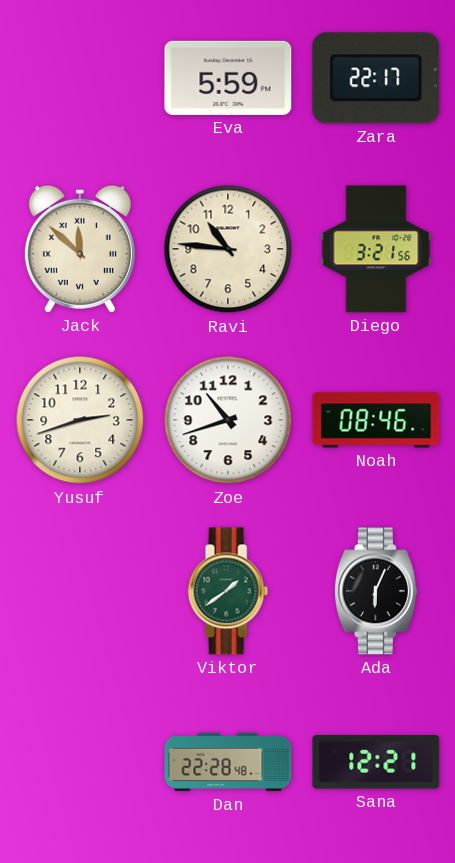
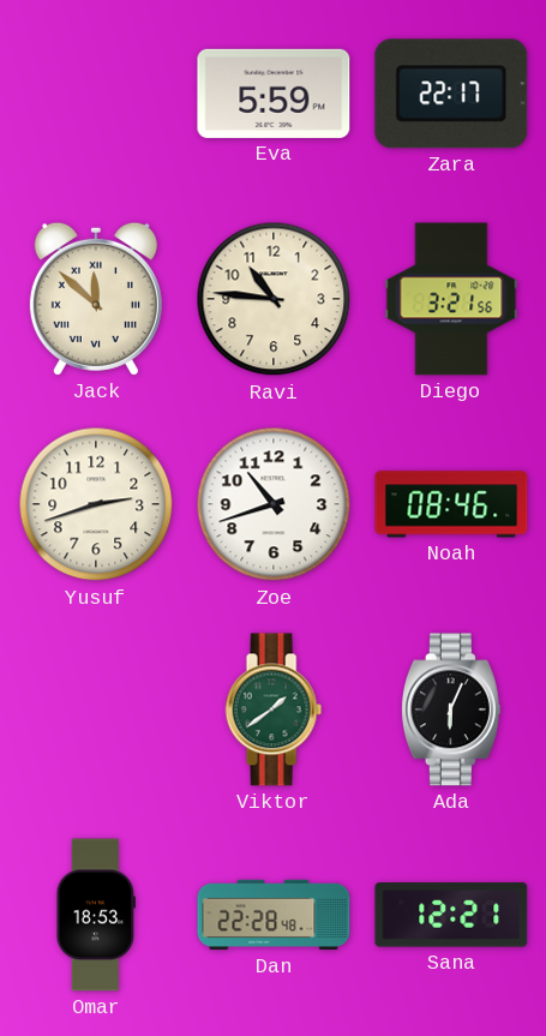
Omar: none -> 18:53
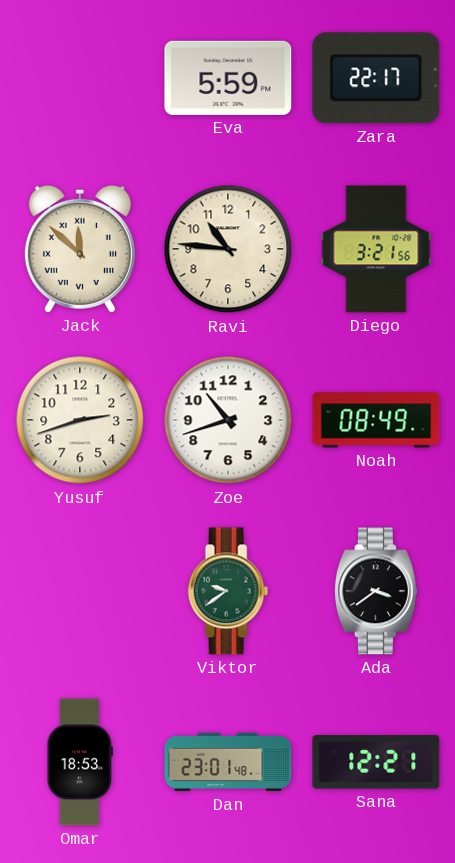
Noah: 08:46 -> 08:49
Viktor: 1:39 -> 9:39
Ada: 6:04 -> 3:39
Dan: 22:28 -> 23:01
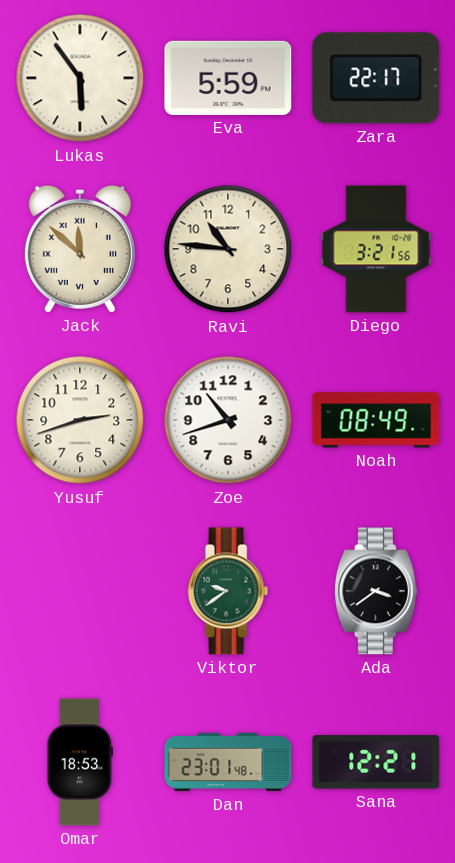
Lukas: none -> 5:54
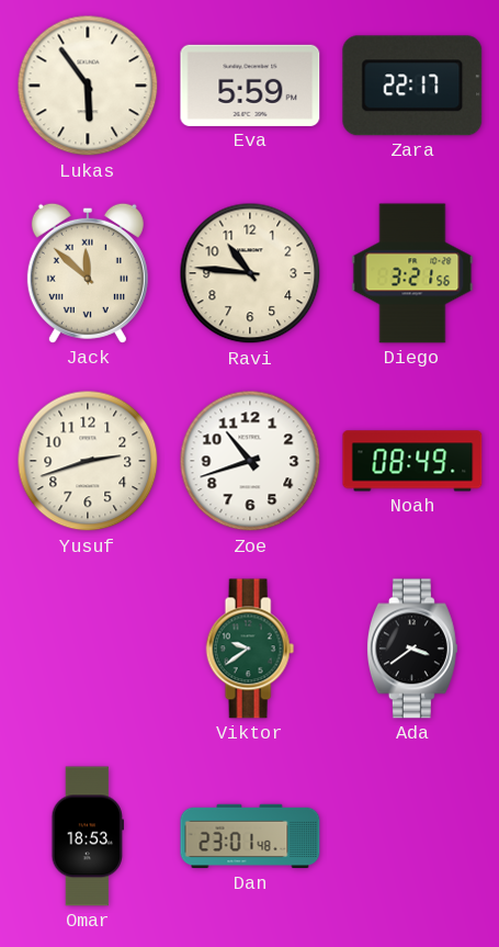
Sana: 12:21 -> none
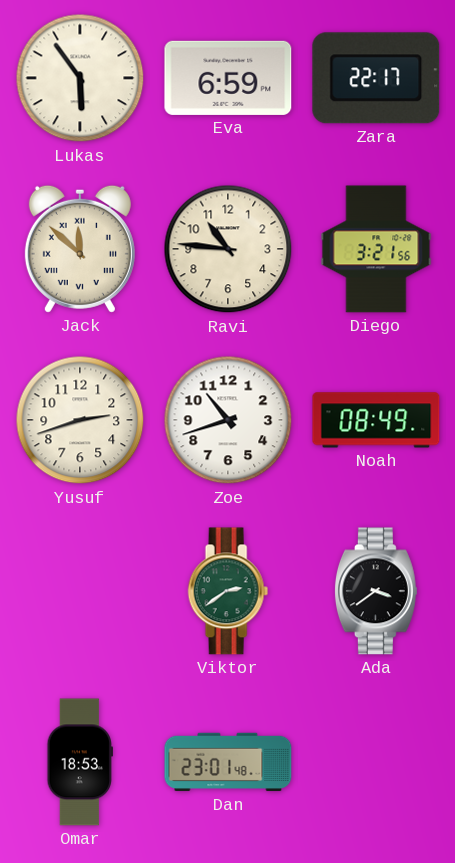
Eva: 5:59 -> 6:59
Viktor: 9:39 -> 2:39
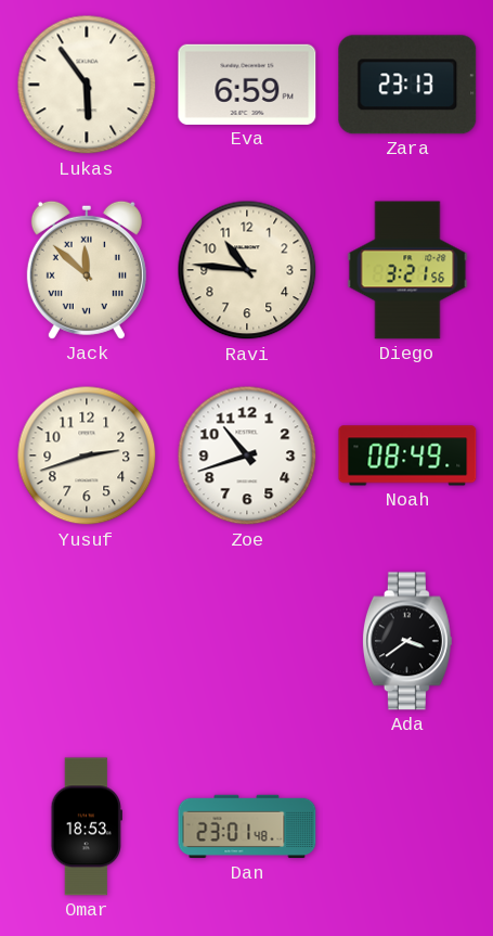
Zara: 22:17 -> 23:13
Viktor: 2:39 -> none
